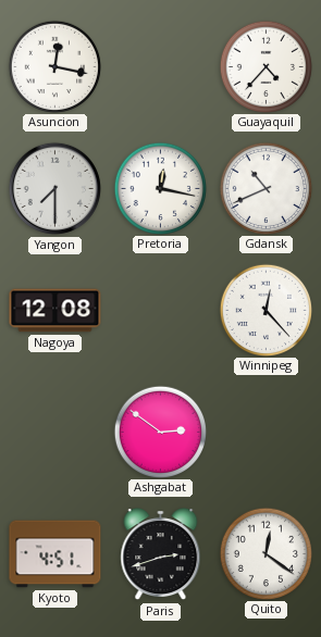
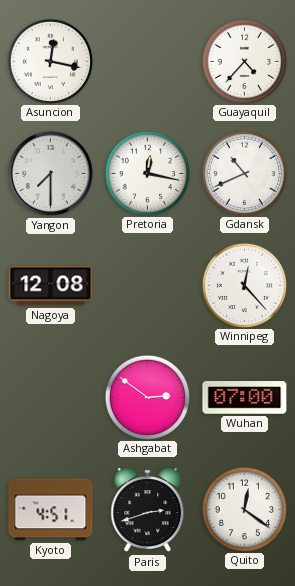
Wuhan: none -> 07:00
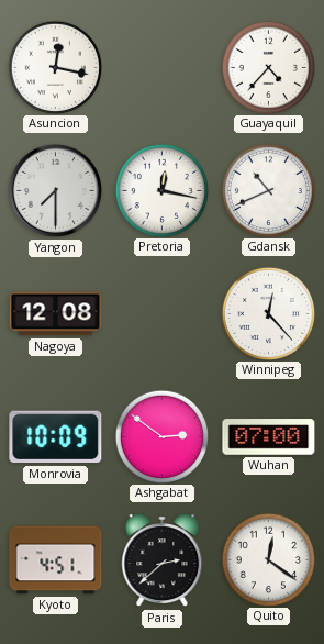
Monrovia: none -> 10:09
Paris: 2:42 -> 2:38
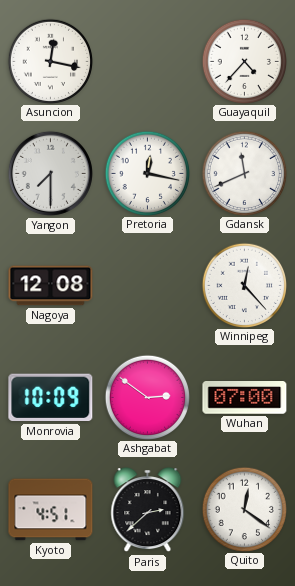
Gdansk: 10:41 -> 11:41
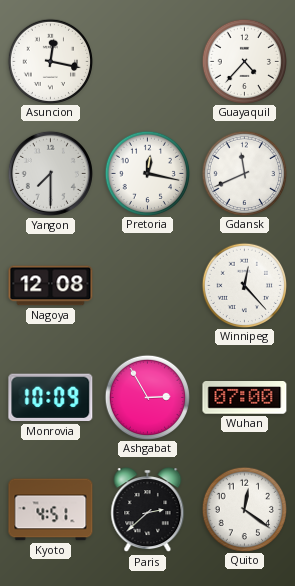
Ashgabat: 2:51 -> 2:55
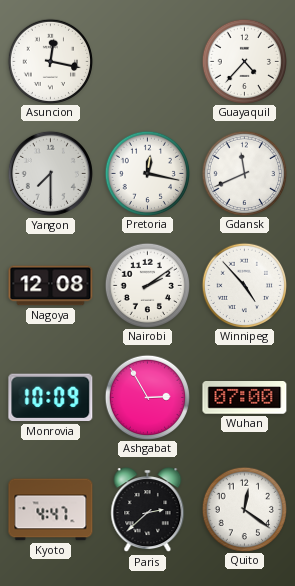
Nairobi: none -> 2:09
Winnipeg: 12:23 -> 4:53
Kyoto: 4:51 -> 4:47
